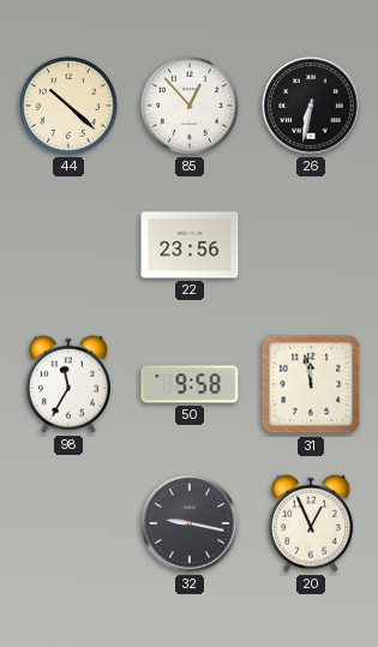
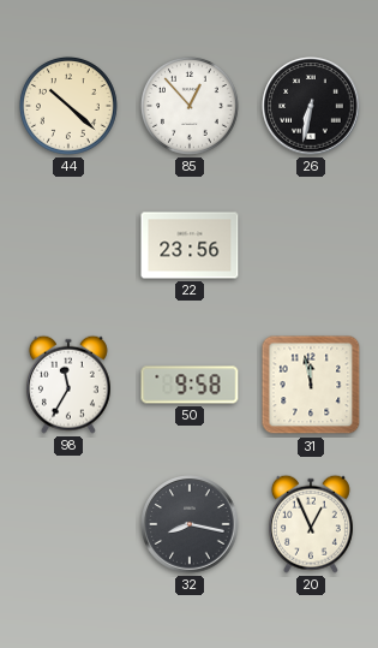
32: 9:17 -> 8:17
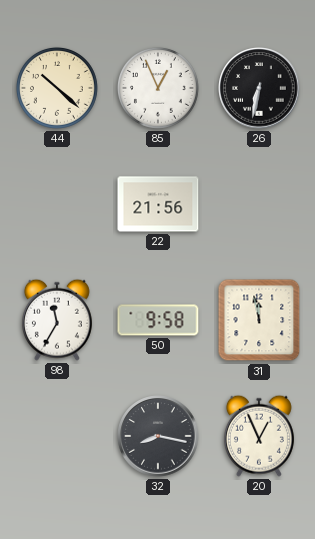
85: 12:53 -> 12:56
22: 23:56 -> 21:56
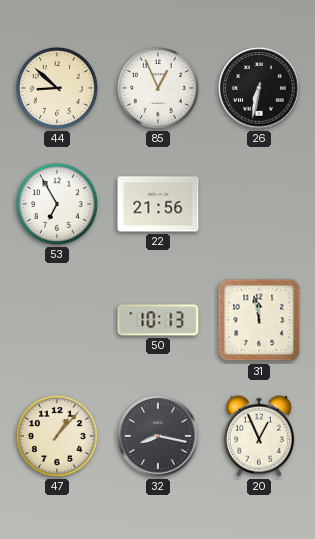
44: 10:22 -> 8:52
53: none -> 6:55
98: 11:35 -> none
50: 9:58 -> 10:13
47: none -> 1:07
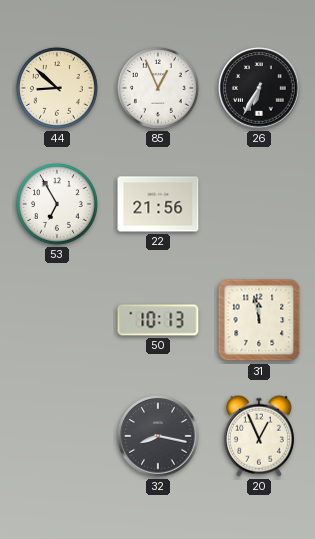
26: 6:32 -> 6:35
47: 1:07 -> none
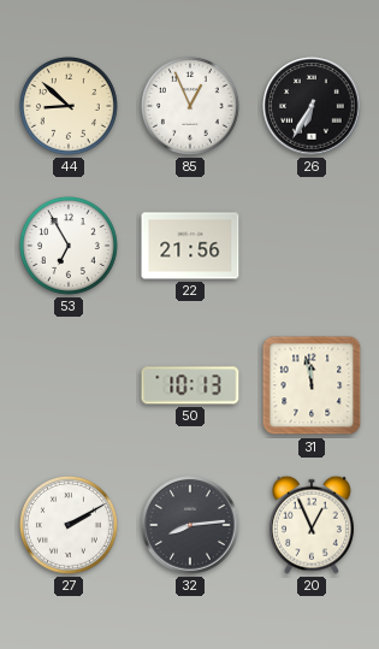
27: none -> 2:10
32: 8:17 -> 8:14
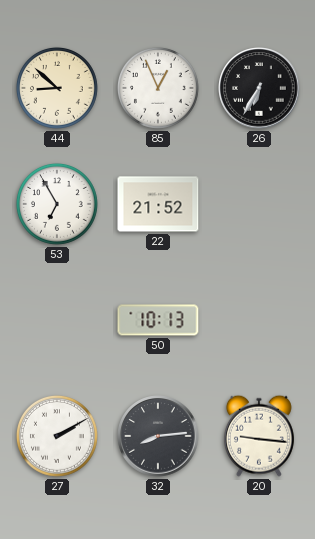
22: 21:56 -> 21:52
31: 11:58 -> none
20: 12:56 -> 9:16
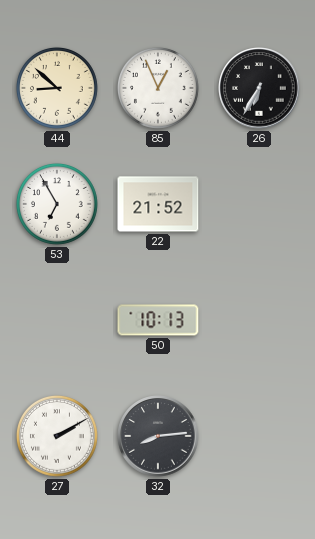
20: 9:16 -> none
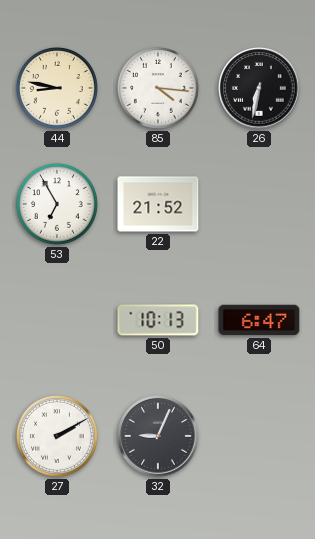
44: 8:52 -> 8:47
85: 12:56 -> 4:16
26: 6:35 -> 6:32
64: none -> 6:47
32: 8:14 -> 9:04
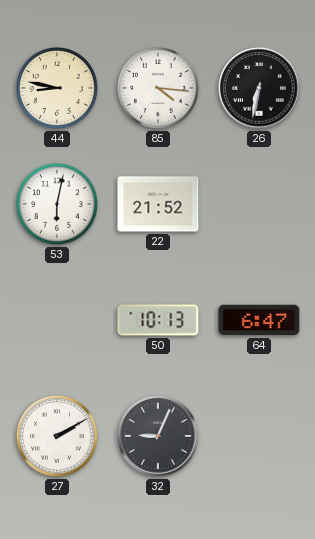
53: 6:55 -> 6:02
